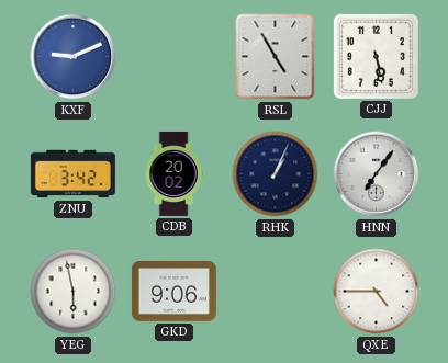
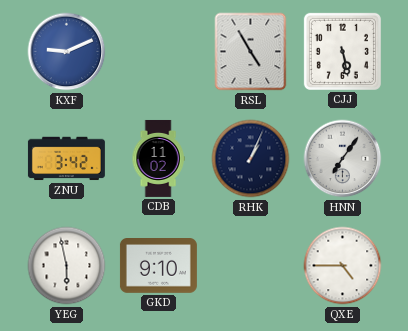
CDB: 20:02 -> 11:02
GKD: 9:06 -> 9:10
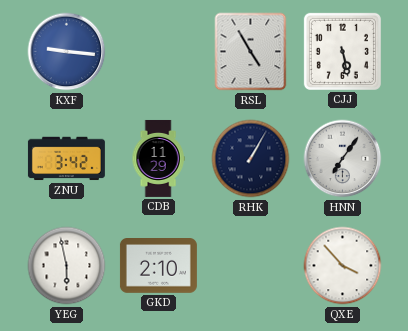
KXF: 9:11 -> 9:16
CDB: 11:02 -> 11:29
RHK: 1:04 -> 1:05
GKD: 9:10 -> 2:10
QXE: 4:45 -> 3:53
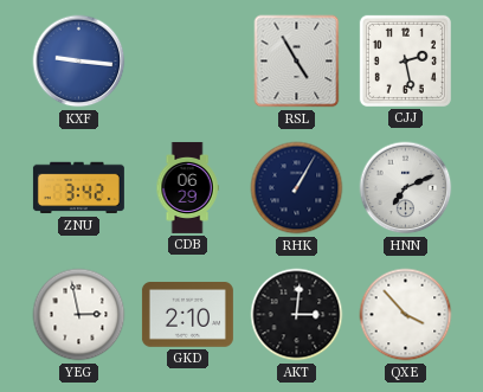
CJJ: 5:28 -> 2:28
CDB: 11:29 -> 06:29
HNN: 7:06 -> 7:11
YEG: 5:58 -> 2:58
AKT: none -> 3:01
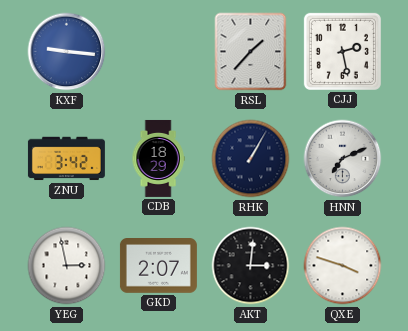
RSL: 4:55 -> 1:37
CDB: 06:29 -> 18:29
GKD: 2:10 -> 2:07
QXE: 3:53 -> 3:48
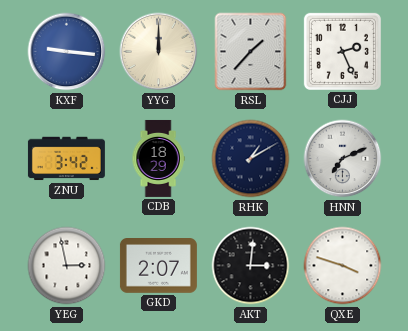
YYG: none -> 12:00
CJJ: 2:28 -> 2:26
RHK: 1:05 -> 1:10
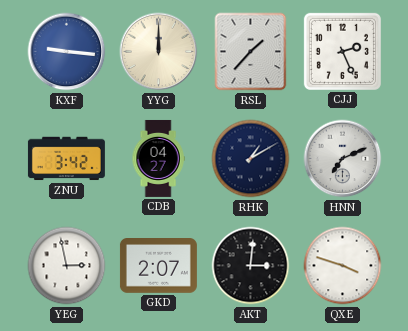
CDB: 18:29 -> 04:27
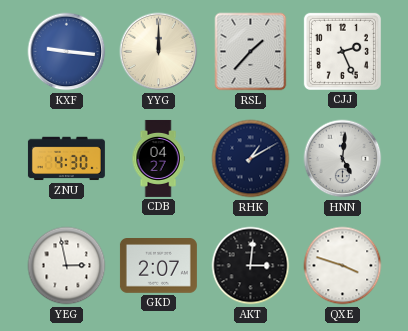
ZNU: 3:42 -> 4:30
HNN: 7:11 -> 5:01
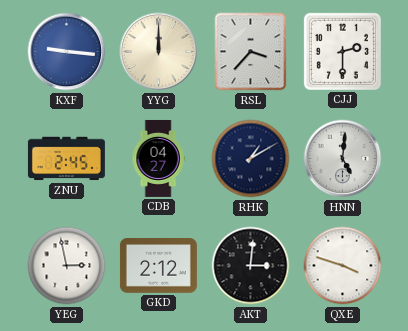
RSL: 1:37 -> 3:37
CJJ: 2:26 -> 2:30
ZNU: 4:30 -> 2:45
GKD: 2:07 -> 2:12
